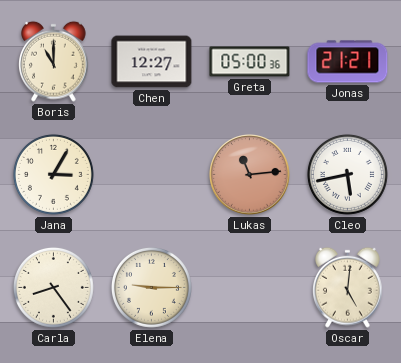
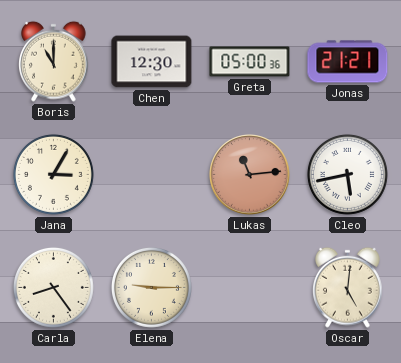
Chen: 12:27 -> 12:30
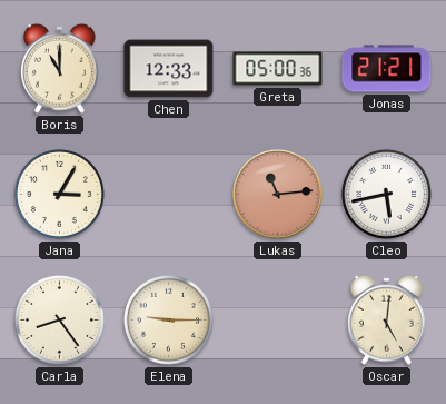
Chen: 12:30 -> 12:33
